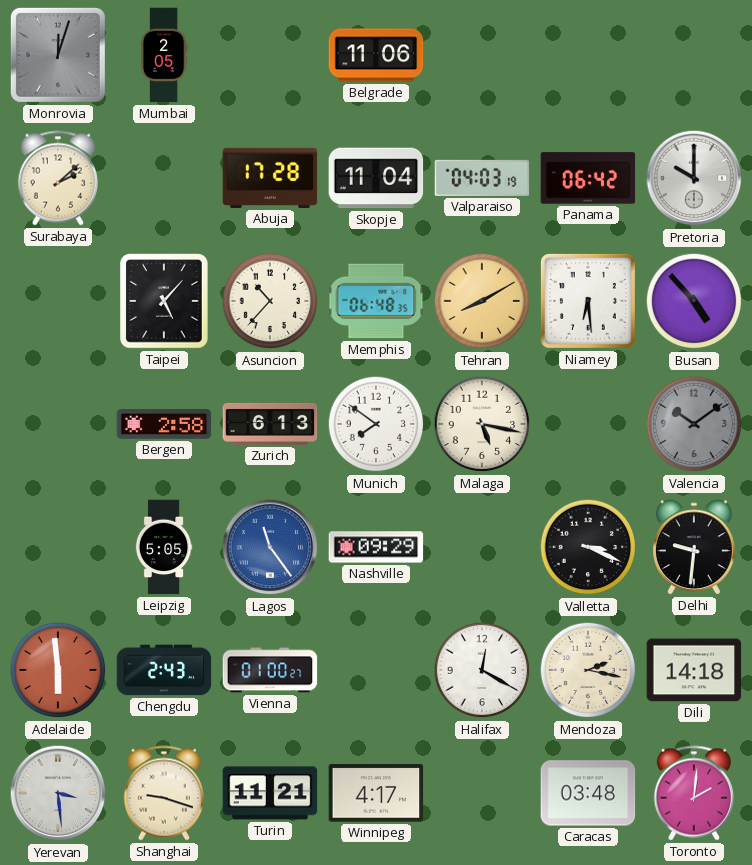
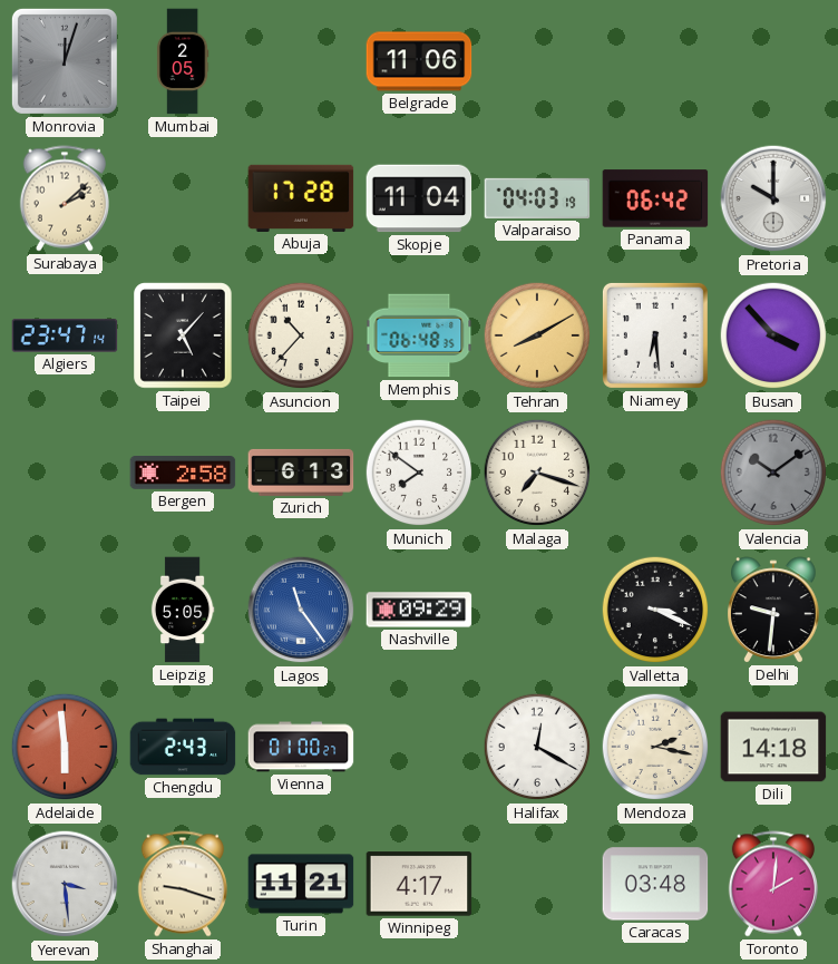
Algiers: none -> 23:47
Busan: 4:53 -> 3:53
Malaga: 5:17 -> 7:18
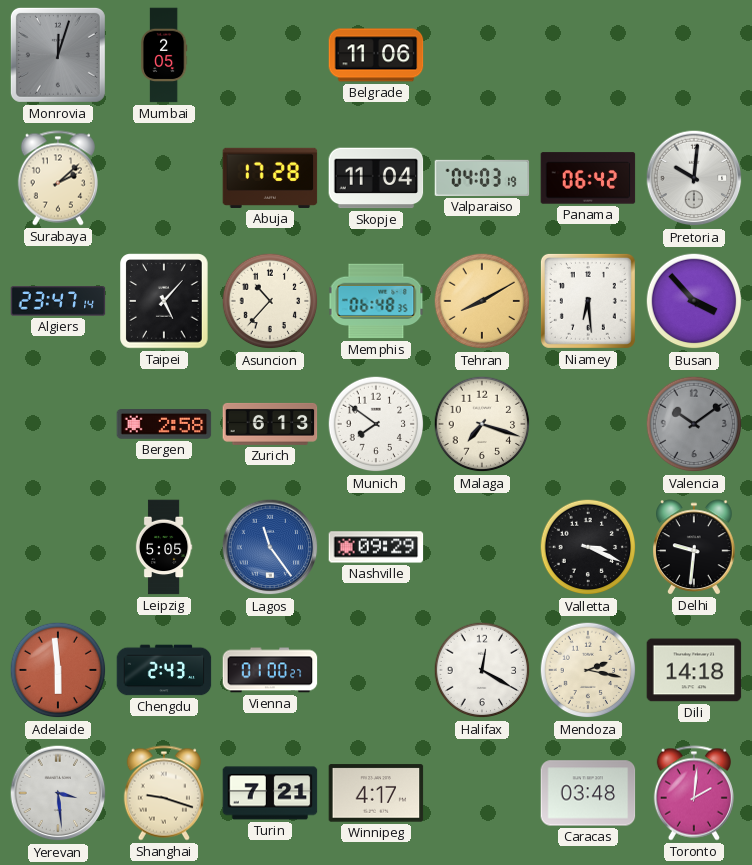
Pretoria: 10:00 -> 10:01
Turin: 11:21 -> 7:21
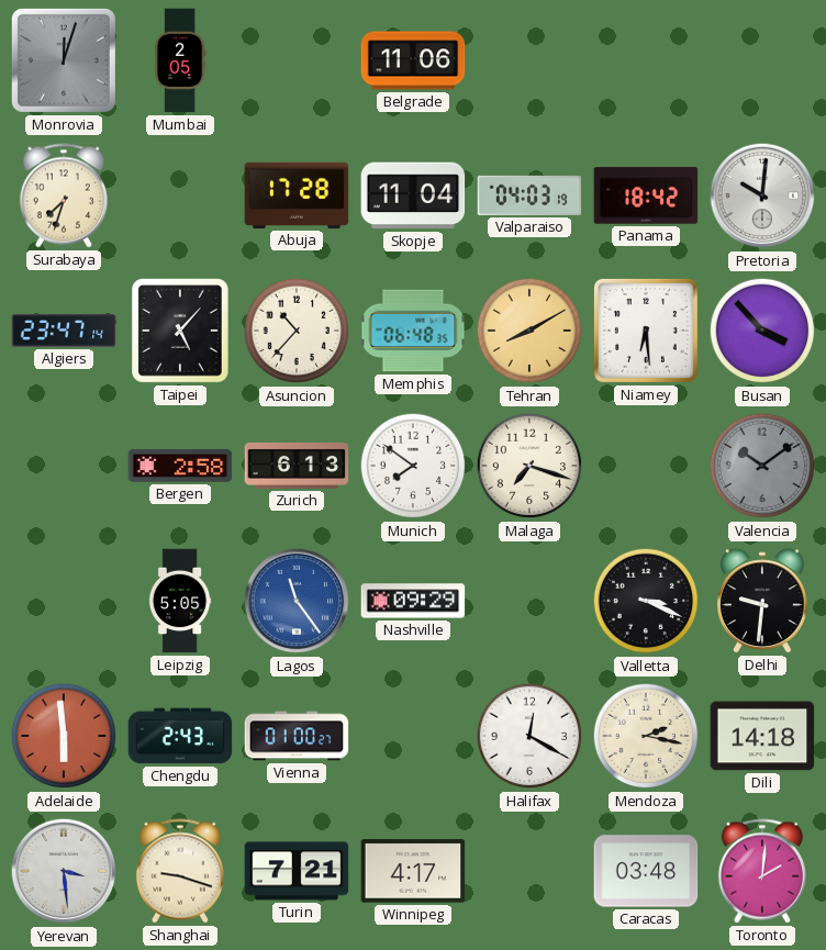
Surabaya: 2:08 -> 7:33
Panama: 06:42 -> 18:42
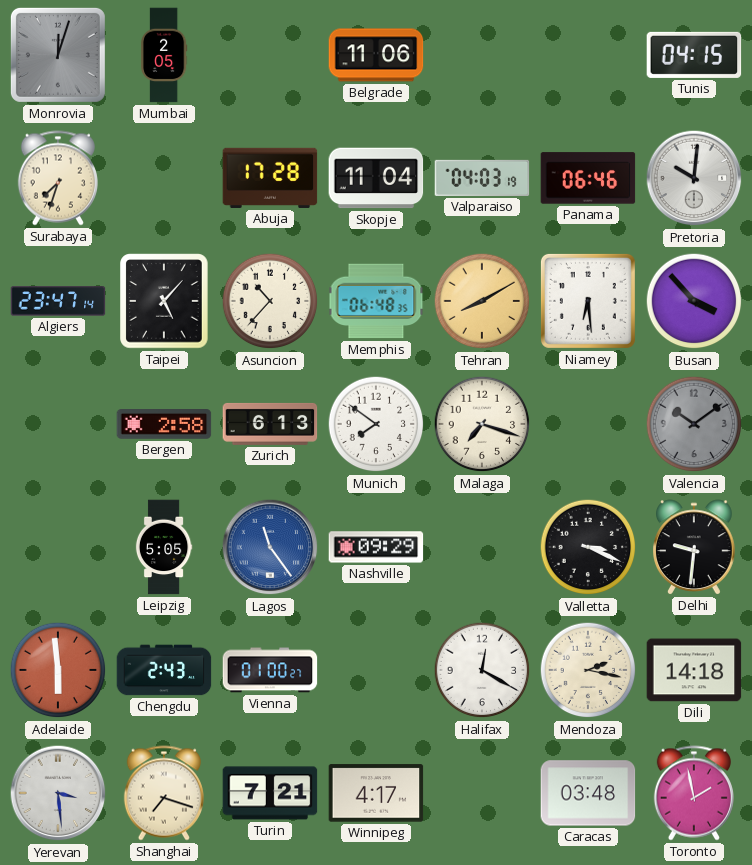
Tunis: none -> 04:15
Panama: 18:42 -> 06:46
Shanghai: 9:18 -> 7:18
Toronto: 2:01 -> 1:58
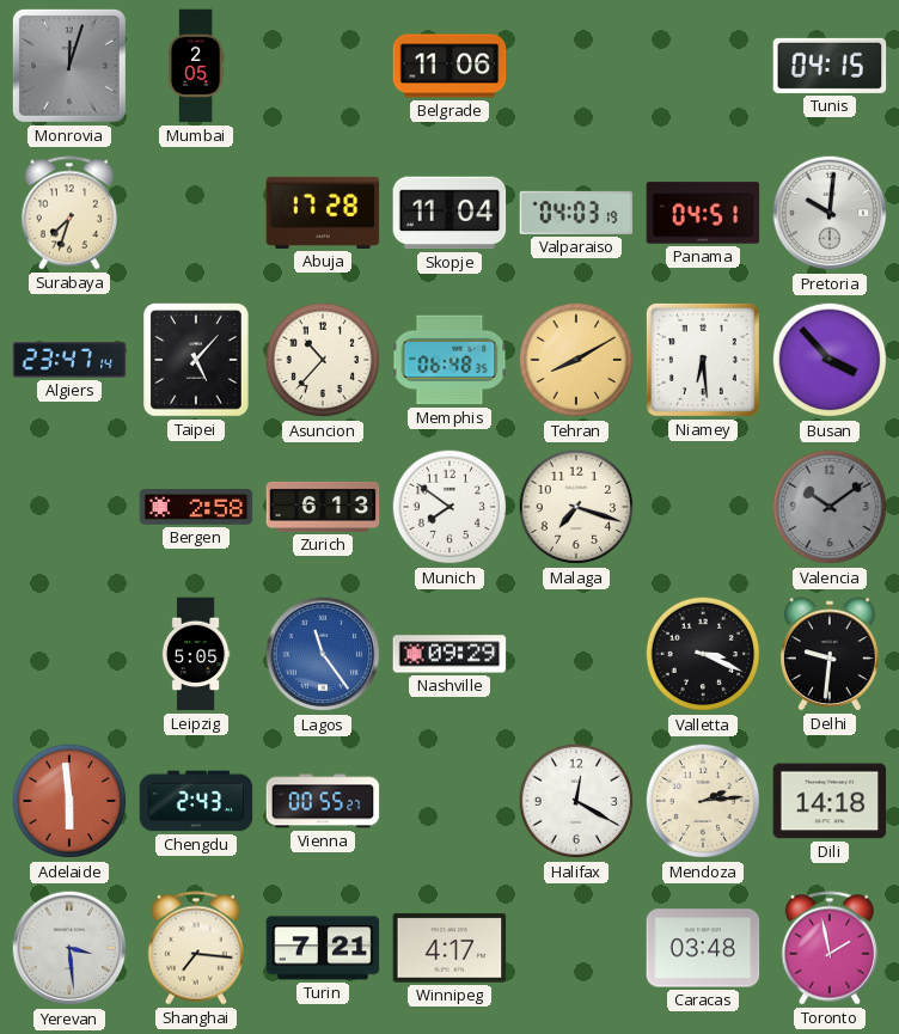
Panama: 06:46 -> 04:51
Vienna: 01:00 -> 00:55
Mendoza: 2:17 -> 2:14
Shanghai: 7:18 -> 7:16
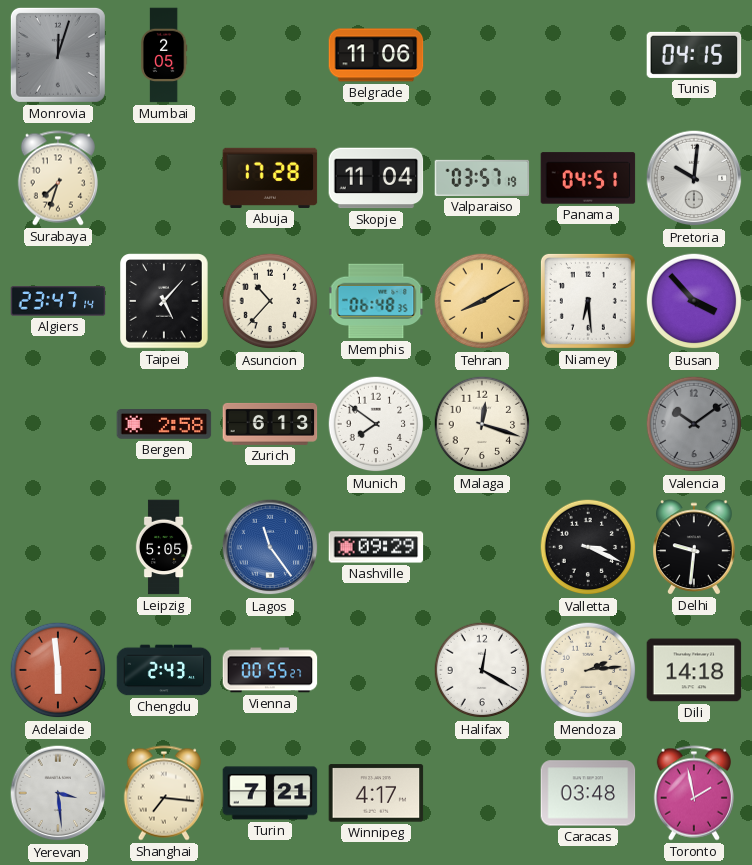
Valparaiso: 04:03 -> 03:57
Malaga: 7:18 -> 12:18
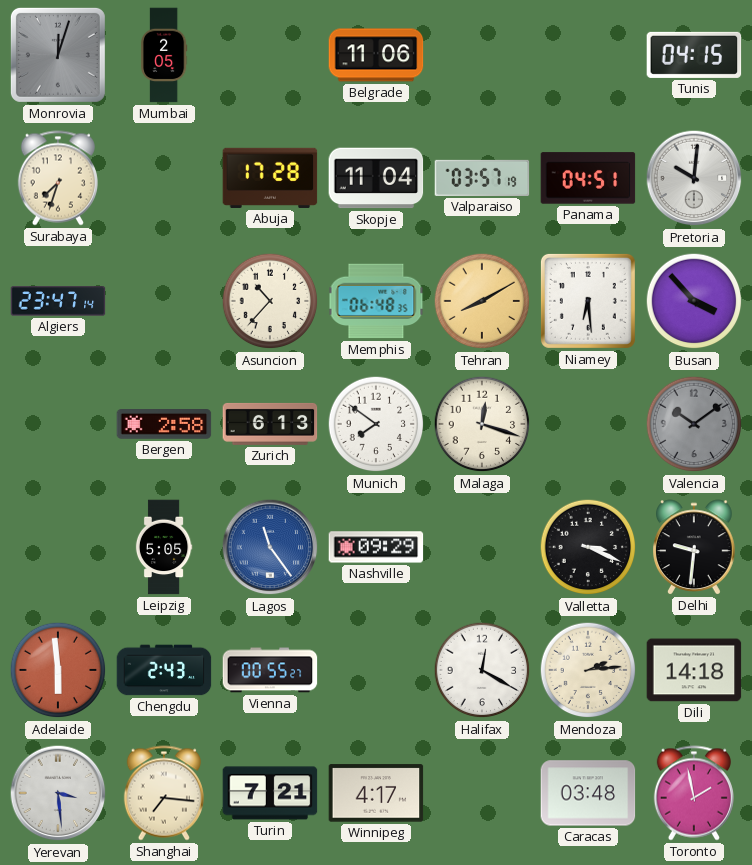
Taipei: 5:07 -> none
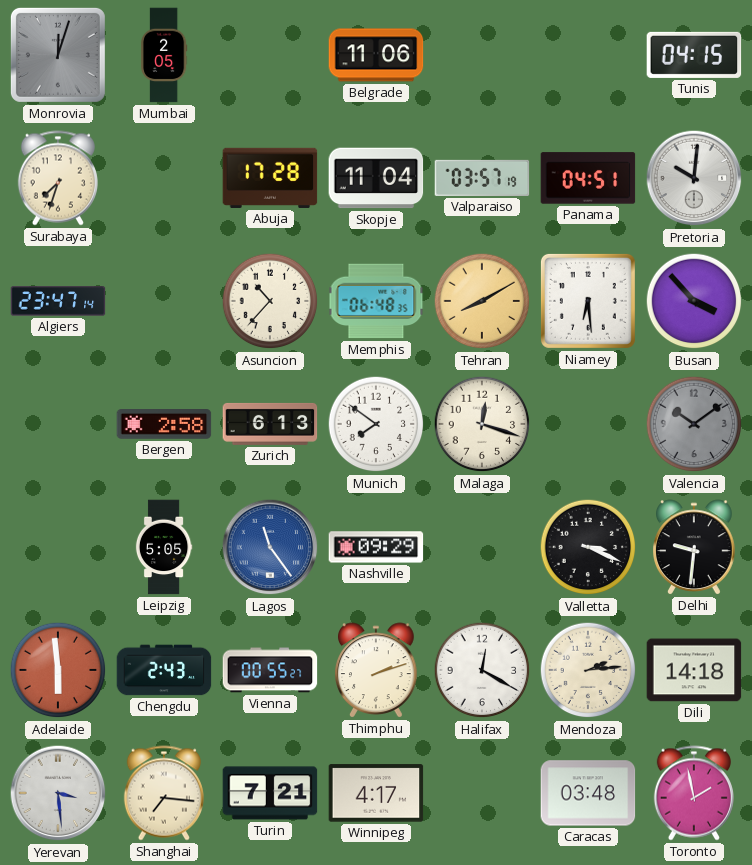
Thimphu: none -> 2:12
